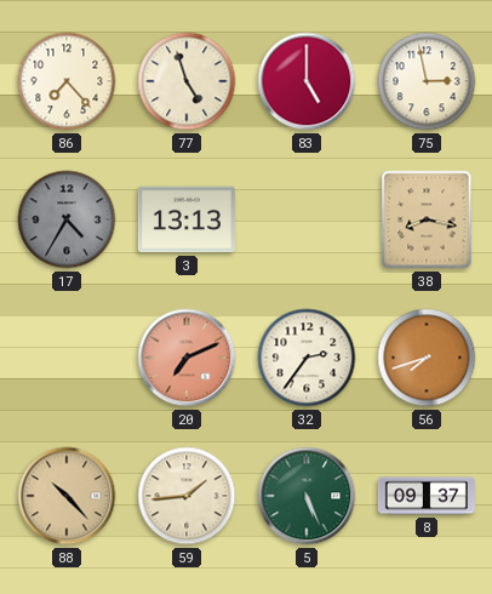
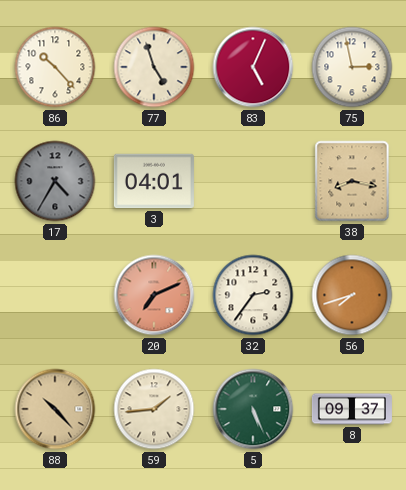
86: 7:23 -> 10:23
83: 5:00 -> 5:04
3: 13:13 -> 04:01
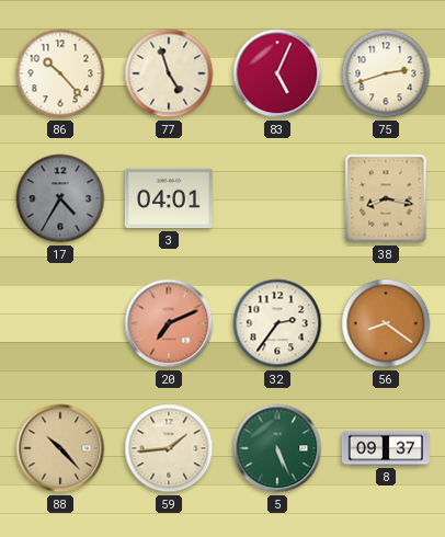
75: 2:58 -> 2:42
56: 7:42 -> 8:21
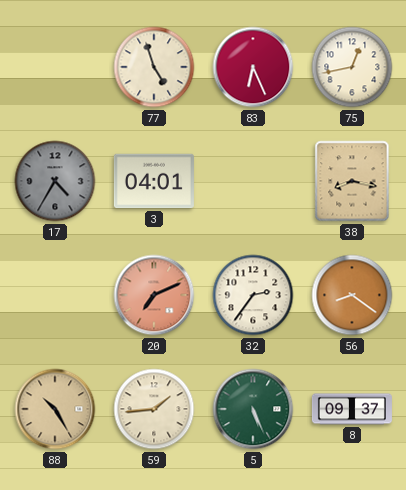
86: 10:23 -> none
83: 5:04 -> 6:26
75: 2:42 -> 12:43
88: 10:23 -> 10:25
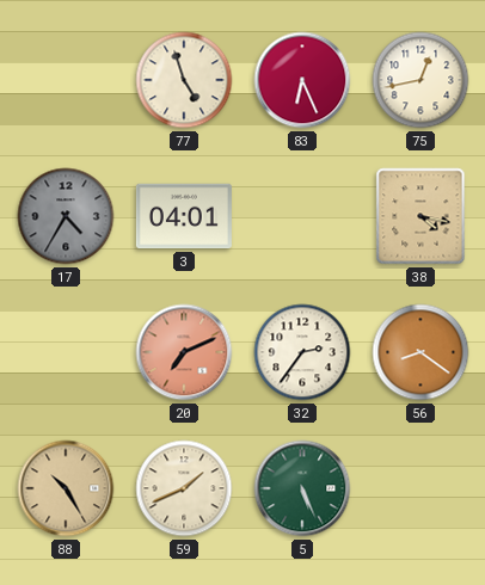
38: 8:17 -> 4:17
59: 1:44 -> 1:41
8: 09:37 -> none
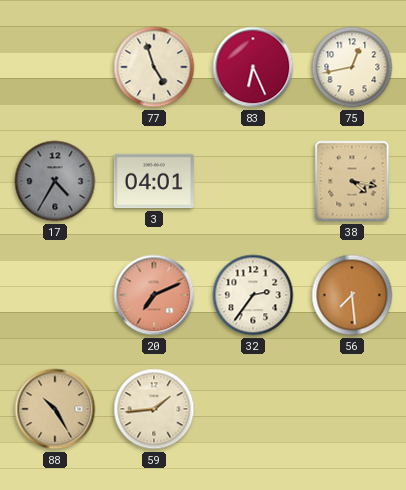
56: 8:21 -> 7:29
59: 1:41 -> 1:44
5: 5:26 -> none
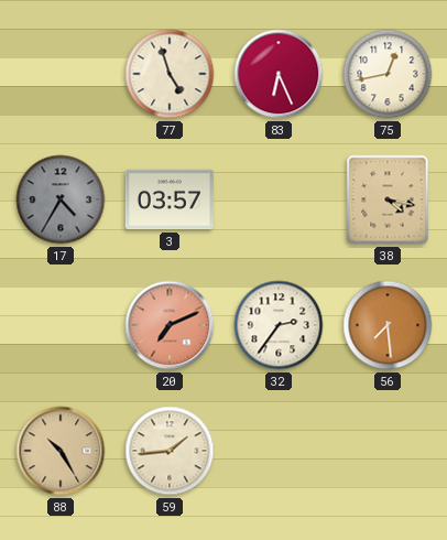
3: 04:01 -> 03:57
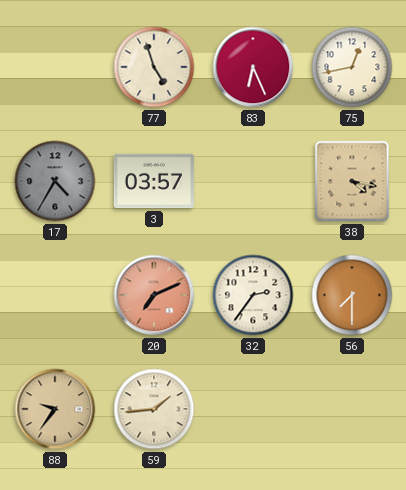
56: 7:29 -> 7:30
88: 10:25 -> 9:36
